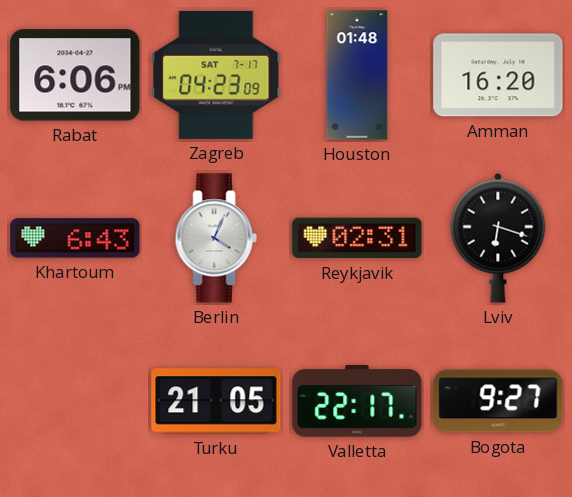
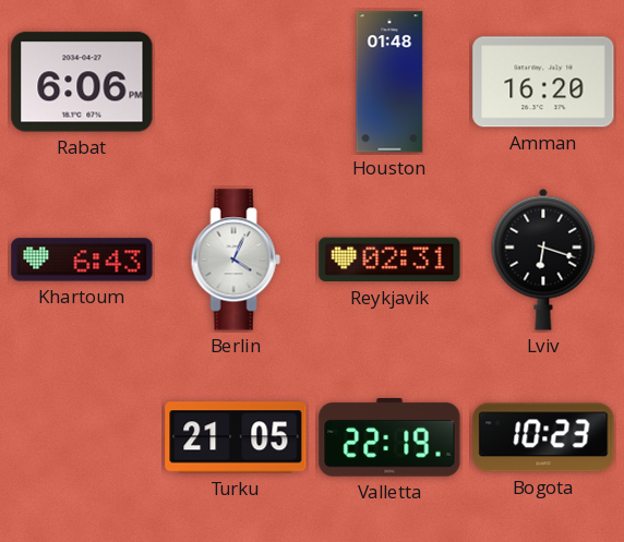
Zagreb: 04:23 -> none
Valletta: 22:17 -> 22:19
Bogota: 9:27 -> 10:23
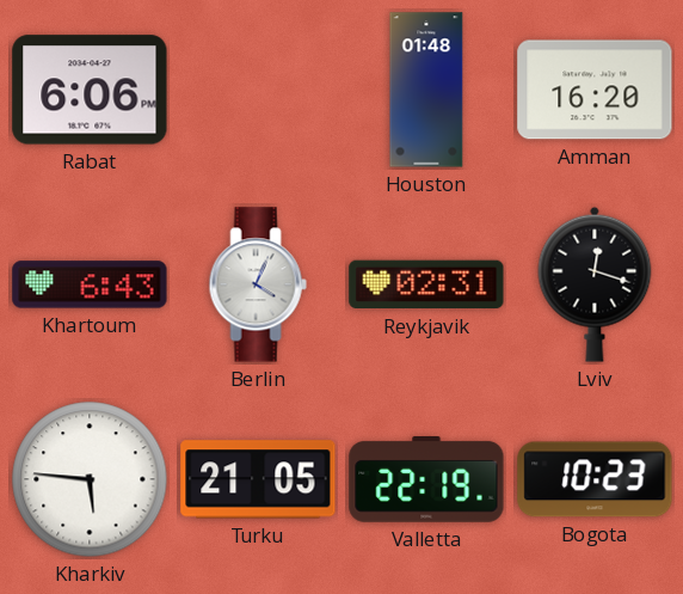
Lviv: 6:18 -> 12:18
Kharkiv: none -> 5:46
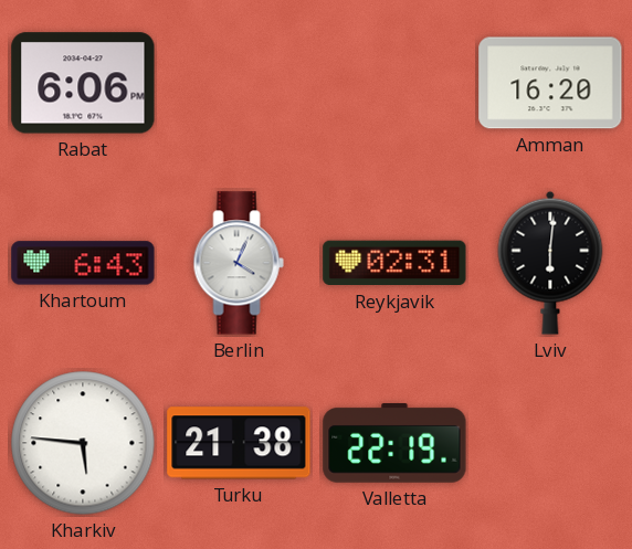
Houston: 01:48 -> none
Lviv: 12:18 -> 6:01
Turku: 21:05 -> 21:38
Bogota: 10:23 -> none
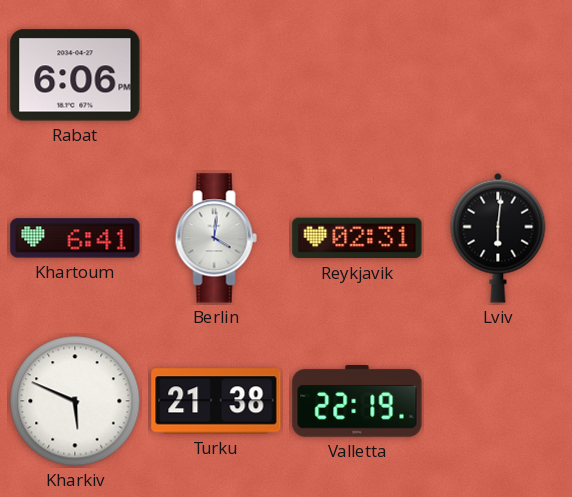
Amman: 16:20 -> none
Khartoum: 6:43 -> 6:41
Berlin: 4:04 -> 4:01
Kharkiv: 5:46 -> 5:49
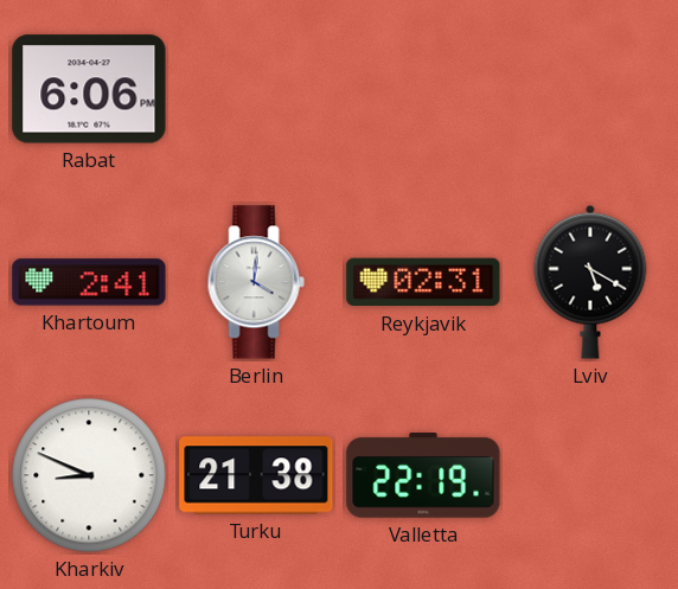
Khartoum: 6:41 -> 2:41
Lviv: 6:01 -> 5:20
Kharkiv: 5:49 -> 8:49
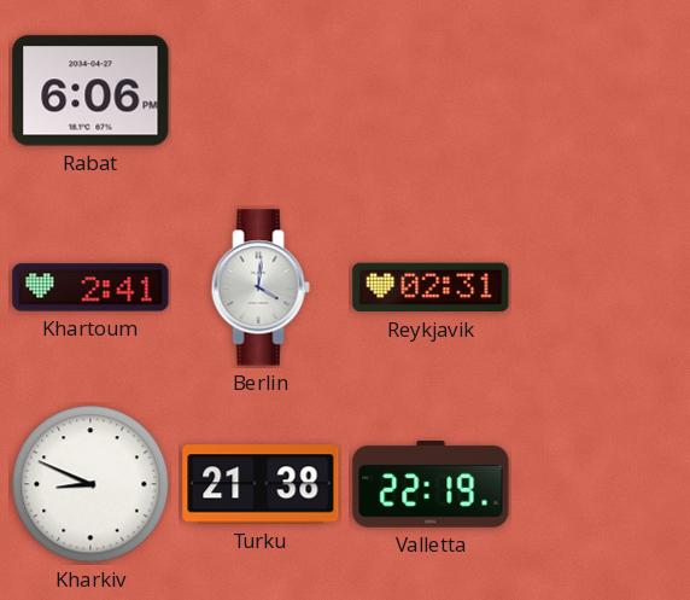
Lviv: 5:20 -> none
